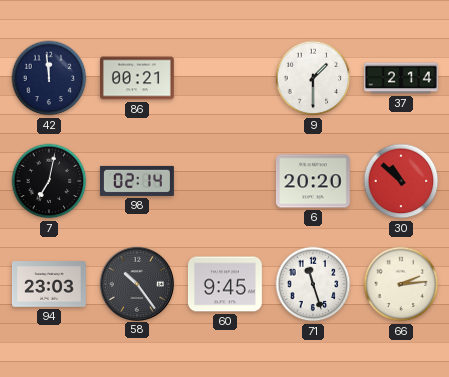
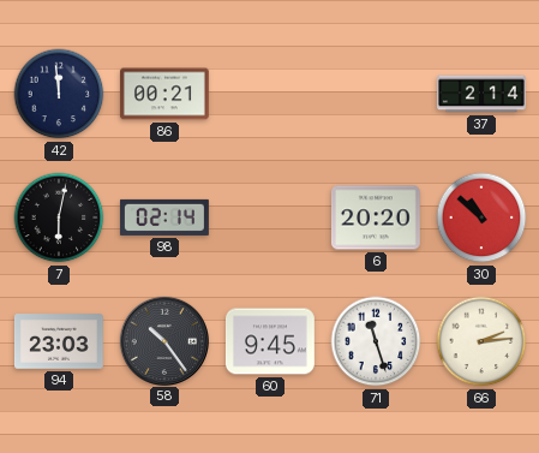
9: 1:30 -> none
7: 7:02 -> 6:02
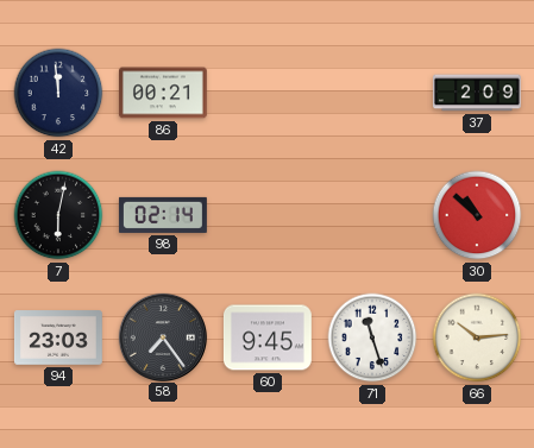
37: 2:14 -> 2:09
6: 20:20 -> none
58: 10:24 -> 7:24
66: 2:14 -> 10:14
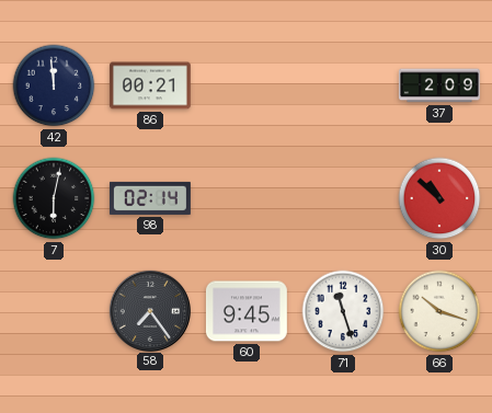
94: 23:03 -> none
66: 10:14 -> 10:18
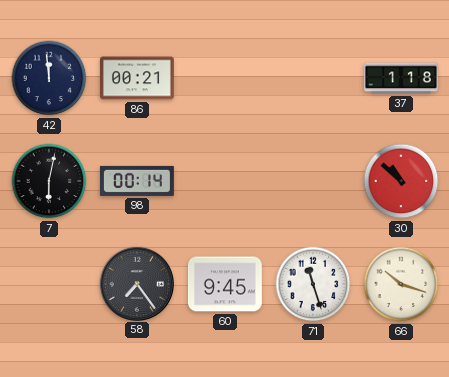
37: 2:09 -> 1:18
98: 02:14 -> 00:14
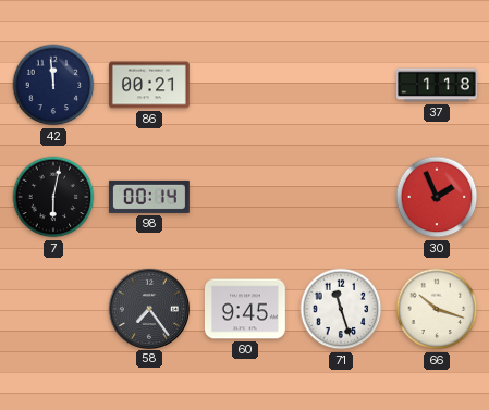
30: 10:52 -> 1:56
